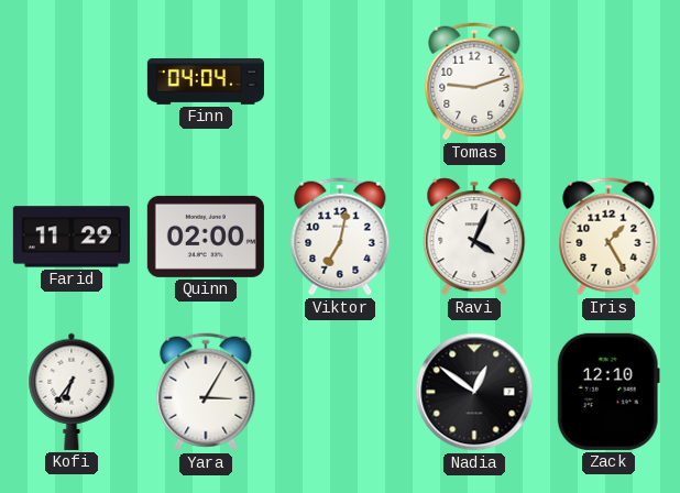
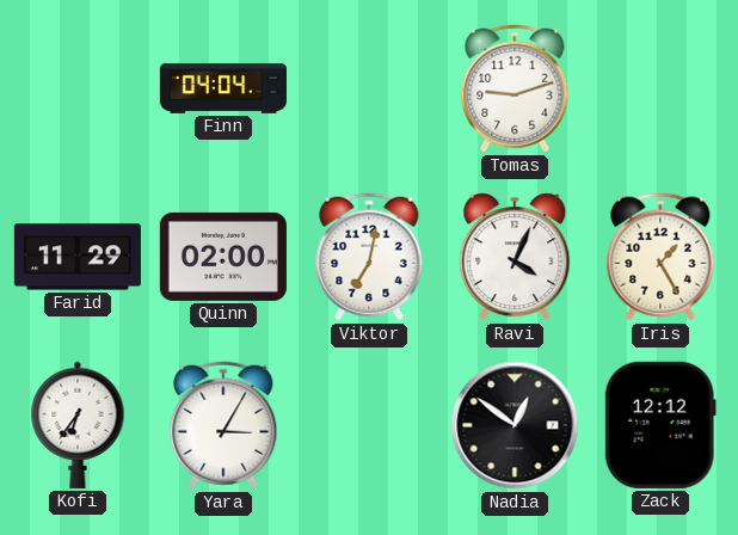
Zack: 12:10 -> 12:12
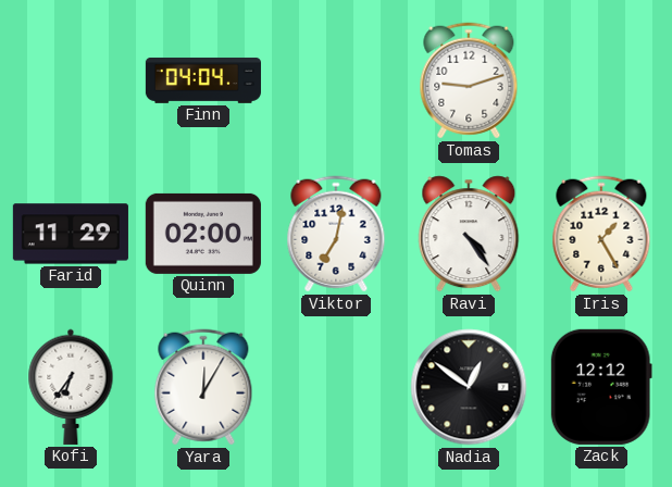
Ravi: 4:04 -> 4:24
Yara: 3:05 -> 12:05
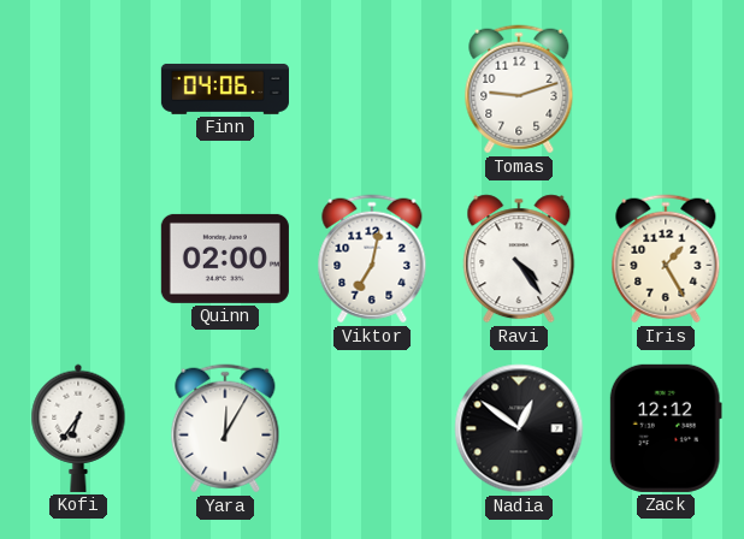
Finn: 04:04 -> 04:06
Farid: 11:29 -> none
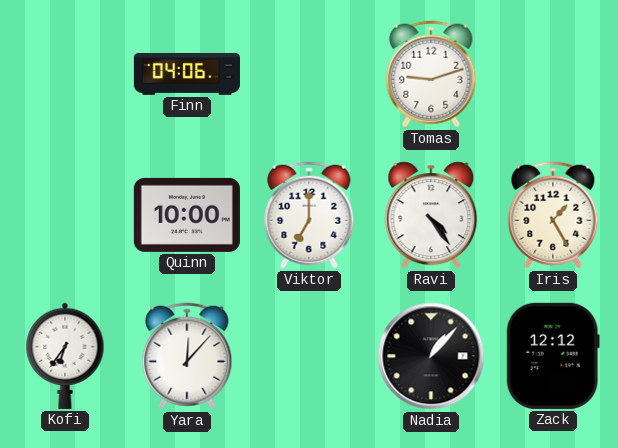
Quinn: 02:00 -> 10:00
Viktor: 7:02 -> 7:00
Yara: 12:05 -> 12:07
Nadia: 12:51 -> 1:07
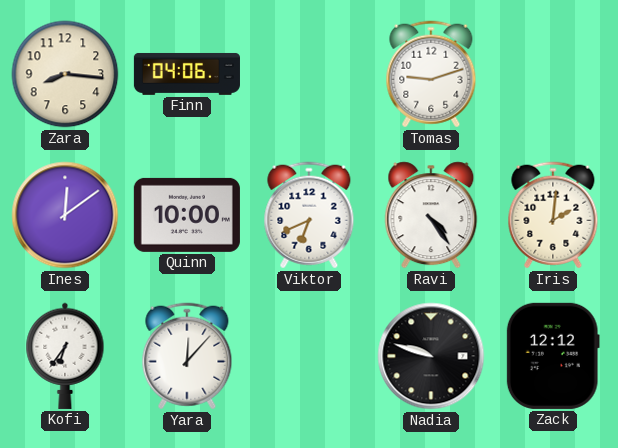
Zara: none -> 8:16
Ines: none -> 12:09
Viktor: 7:00 -> 6:41
Iris: 1:25 -> 2:01
Nadia: 1:07 -> 9:48
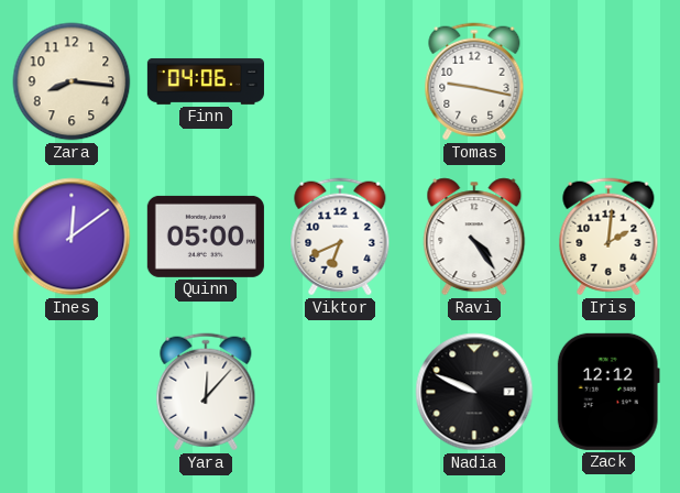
Tomas: 9:12 -> 9:17
Quinn: 10:00 -> 05:00
Kofi: 6:36 -> none
Nadia: 9:48 -> 9:49
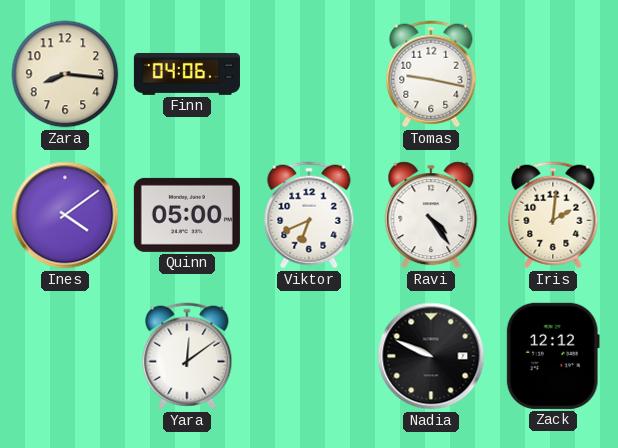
Ines: 12:09 -> 4:09
Yara: 12:07 -> 12:09
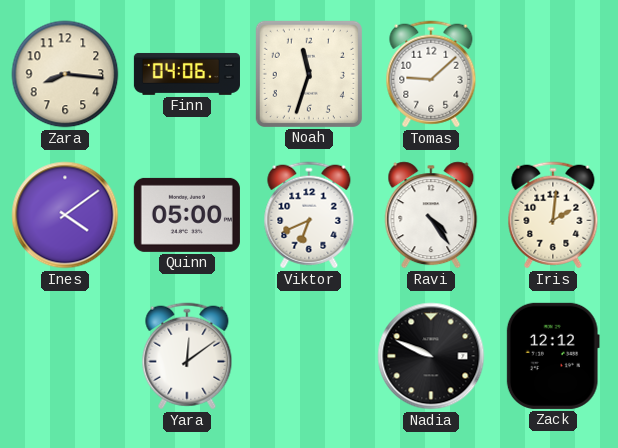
Noah: none -> 11:33
Tomas: 9:17 -> 9:08
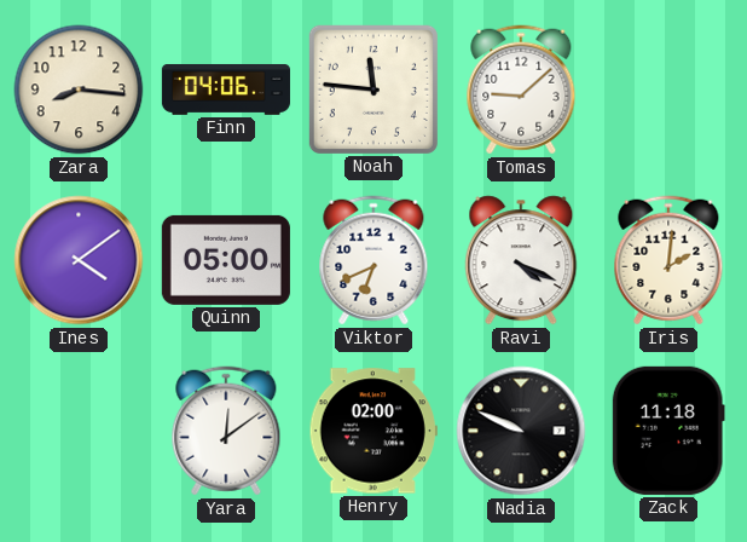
Noah: 11:33 -> 11:46
Ravi: 4:24 -> 4:19
Henry: none -> 02:00
Zack: 12:12 -> 11:18
